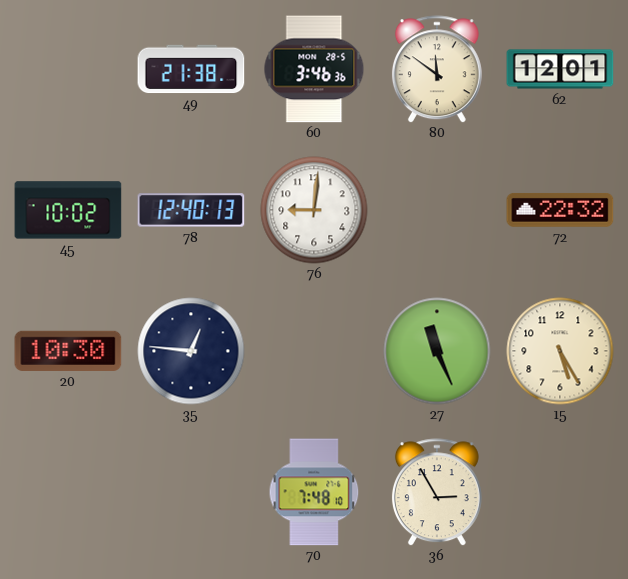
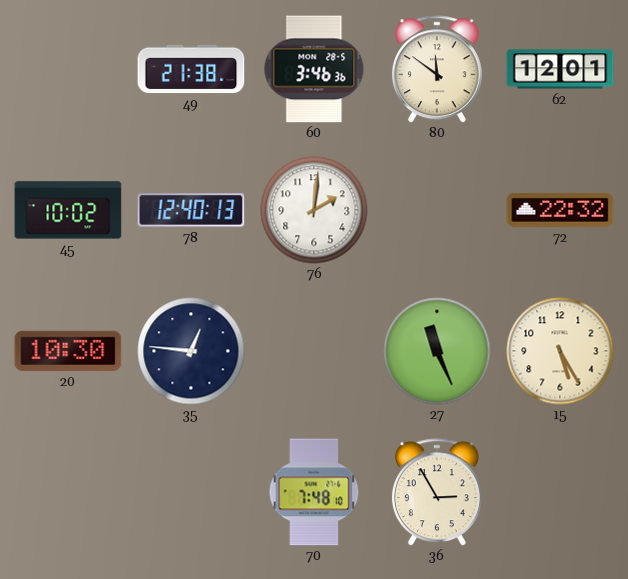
76: 9:01 -> 2:01
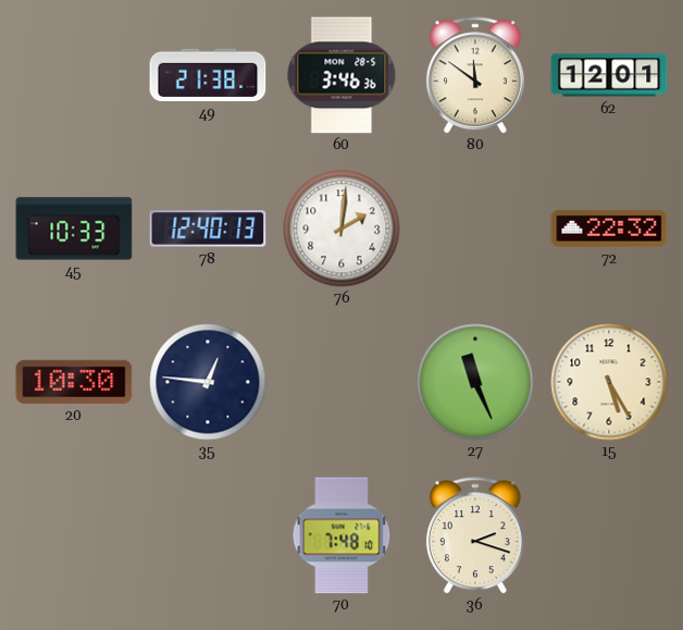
45: 10:02 -> 10:33
36: 2:55 -> 2:18
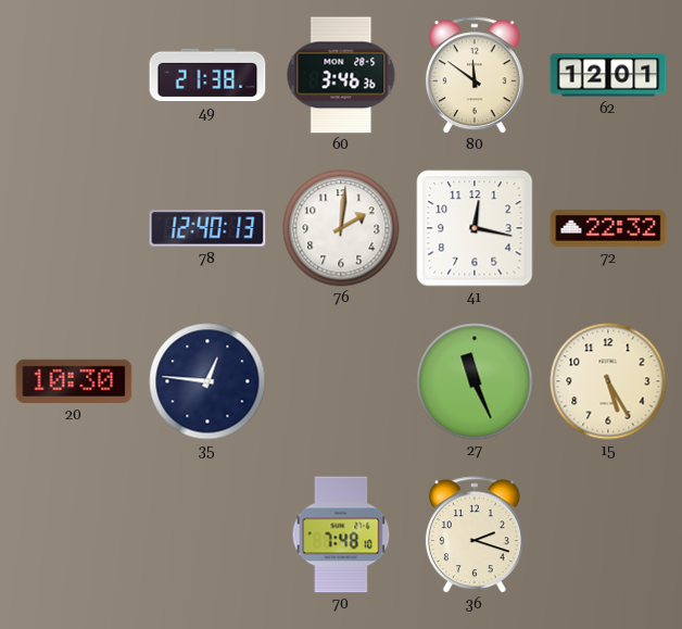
45: 10:33 -> none
41: none -> 12:17
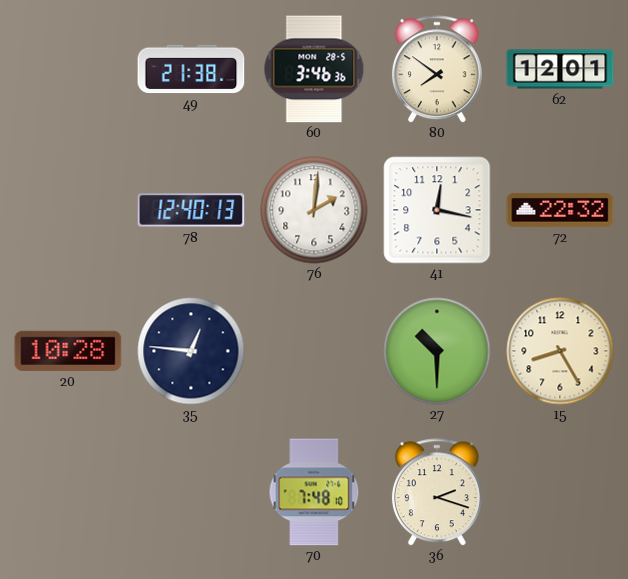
80: 11:51 -> 7:51
20: 10:30 -> 10:28
27: 11:26 -> 10:30
15: 5:25 -> 8:25
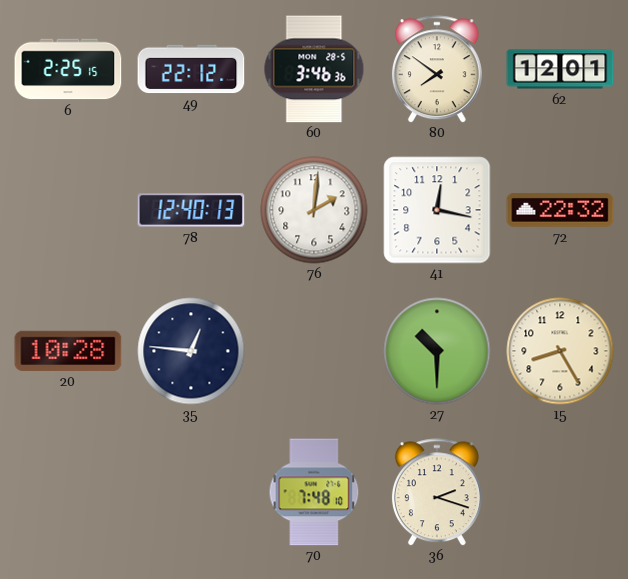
6: none -> 2:25
49: 21:38 -> 22:12
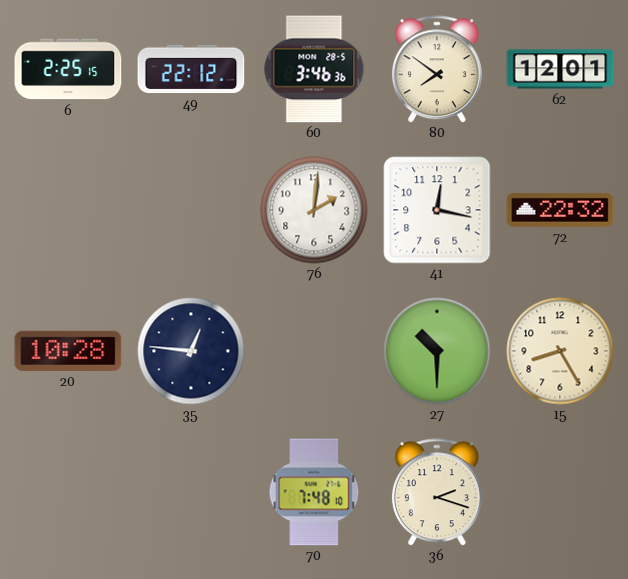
78: 12:40 -> none
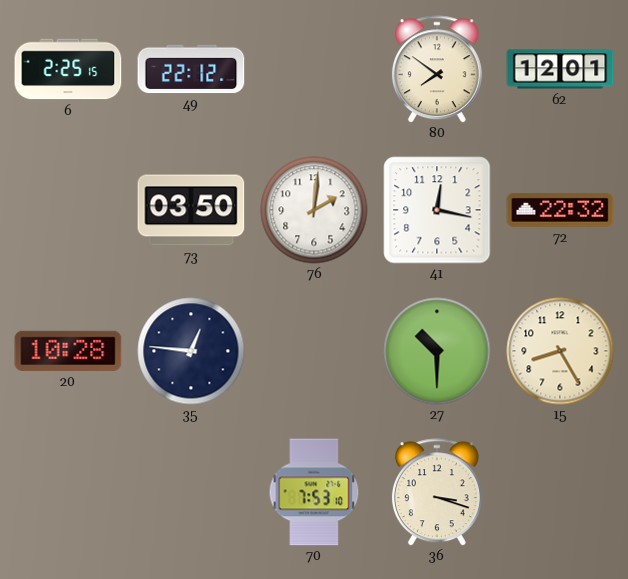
60: 3:46 -> none
73: none -> 03:50
70: 7:48 -> 7:53
36: 2:18 -> 3:18
